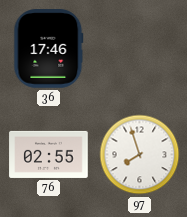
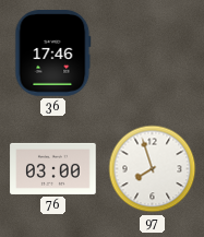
76: 02:55 -> 03:00
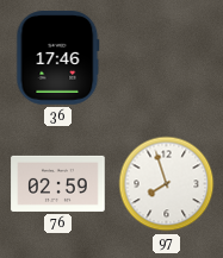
76: 03:00 -> 02:59
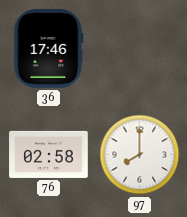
76: 02:59 -> 02:58
97: 7:57 -> 8:00
